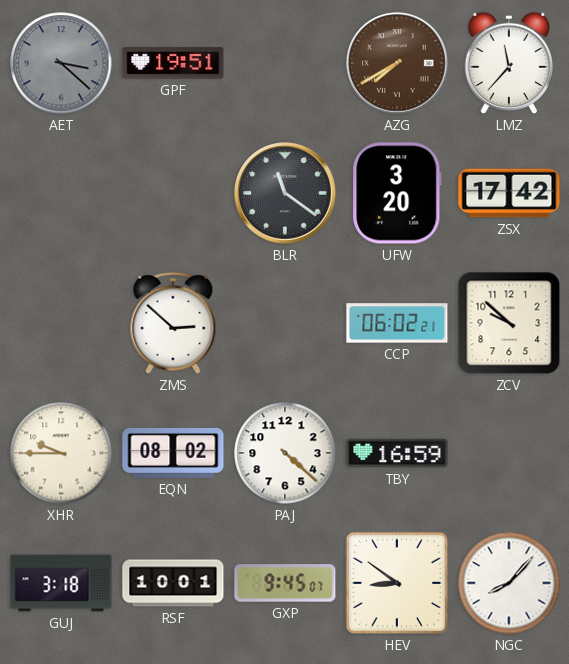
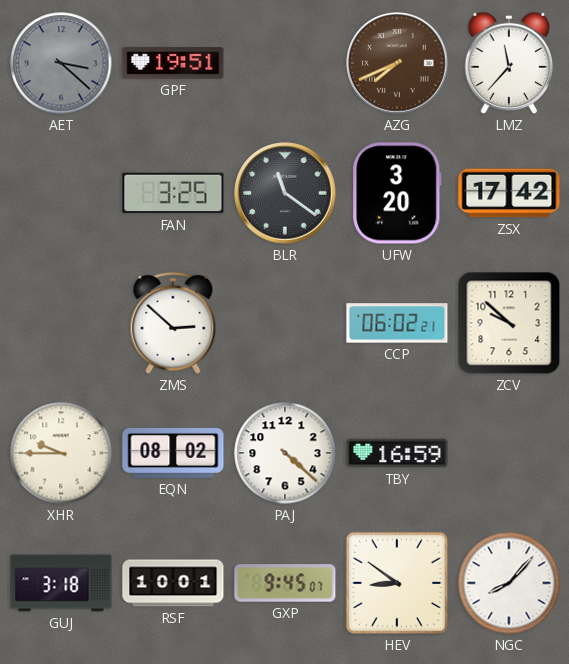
AZG: 7:40 -> 7:41
FAN: none -> 3:25
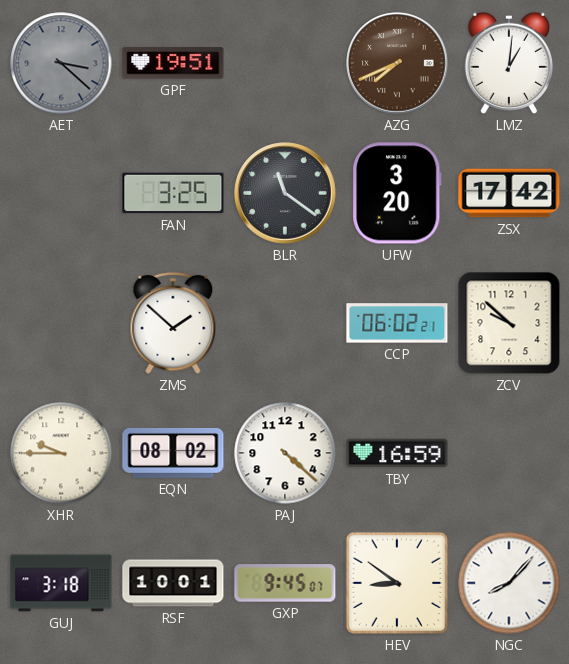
LMZ: 11:37 -> 1:01
ZMS: 2:52 -> 1:52
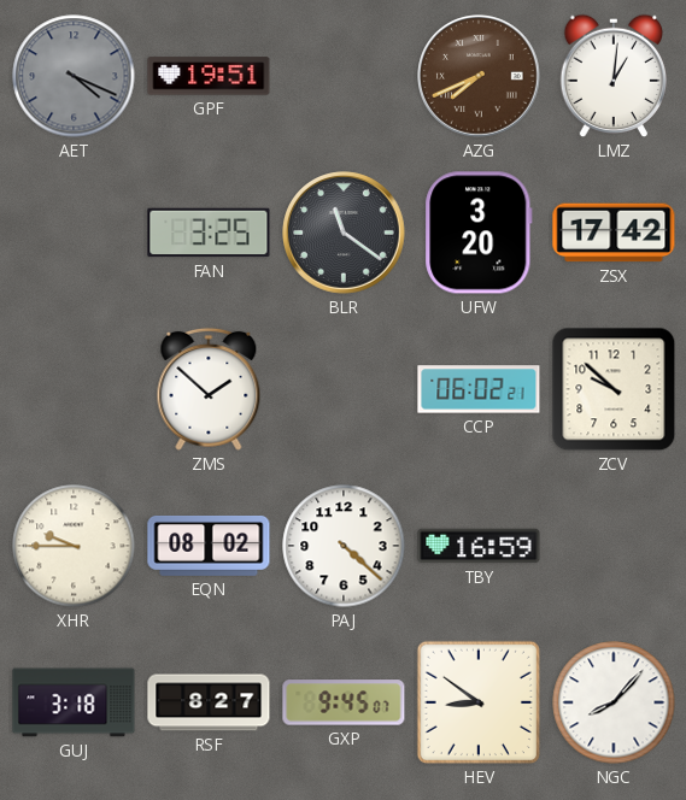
AET: 3:22 -> 4:19
RSF: 10:01 -> 8:27
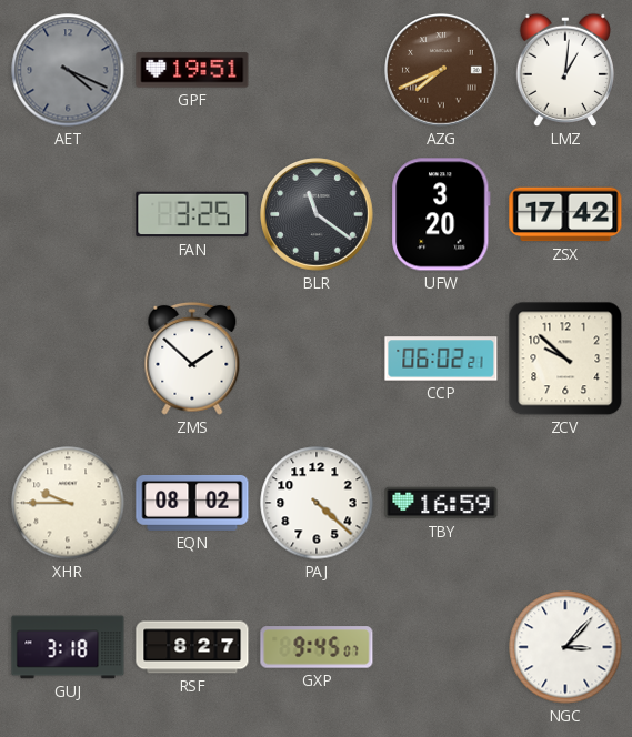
HEV: 8:51 -> none
NGC: 8:07 -> 3:07
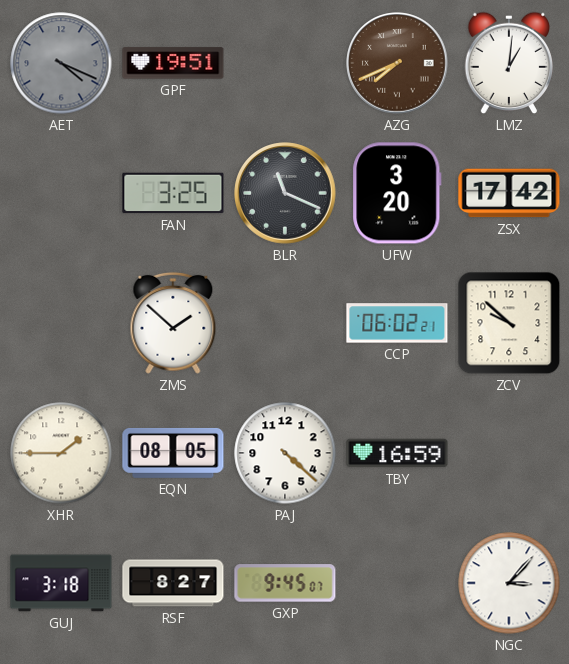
BLR: 11:21 -> 11:19
XHR: 9:45 -> 1:45
EQN: 08:02 -> 08:05
